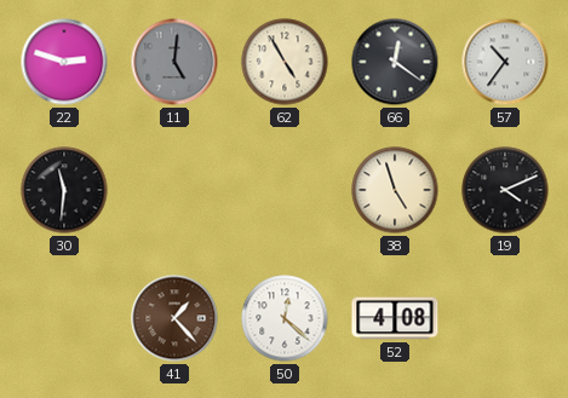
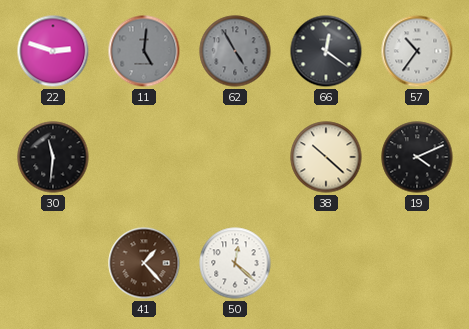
62 dial: cream -> grey
38: 4:57 -> 10:22
52: 4:08 -> none
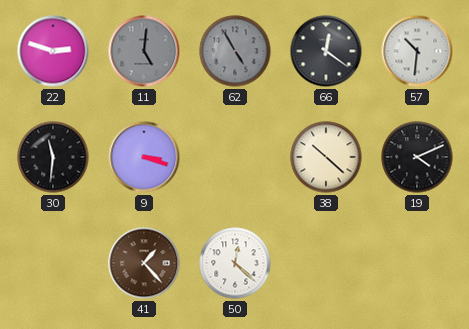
57: 10:36 -> 10:31
9: none -> 3:18
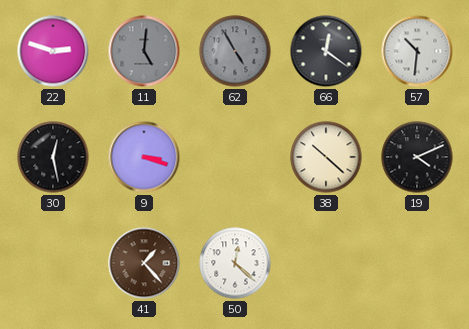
30: 11:31 -> 12:28
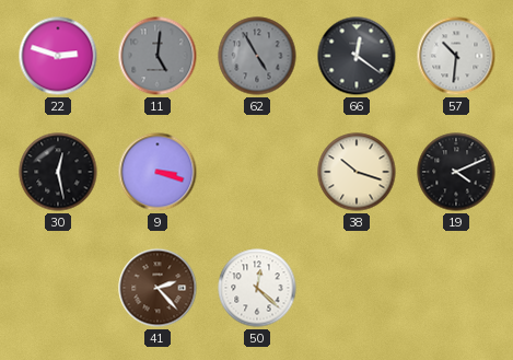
38: 10:22 -> 10:18
41: 1:23 -> 2:23
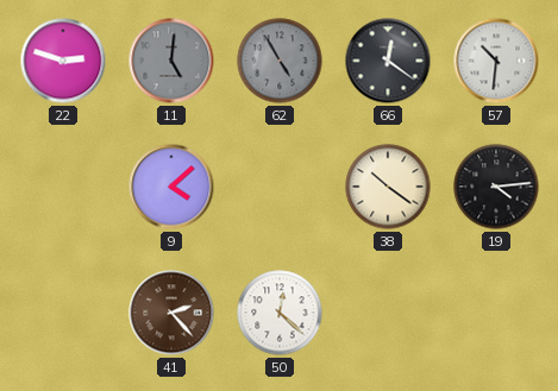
30: 12:28 -> none
9: 3:18 -> 4:08
38: 10:18 -> 10:21
19: 4:11 -> 4:14
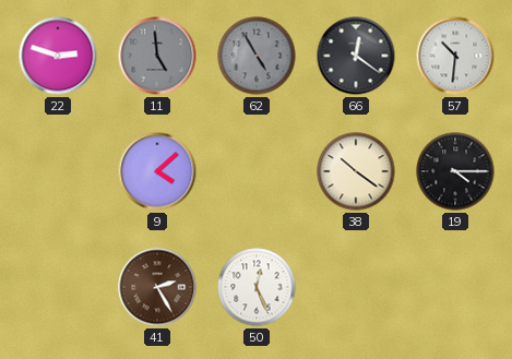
11: 5:01 -> 4:59
19: 4:14 -> 4:15
41: 2:23 -> 2:25
50: 12:22 -> 12:26
